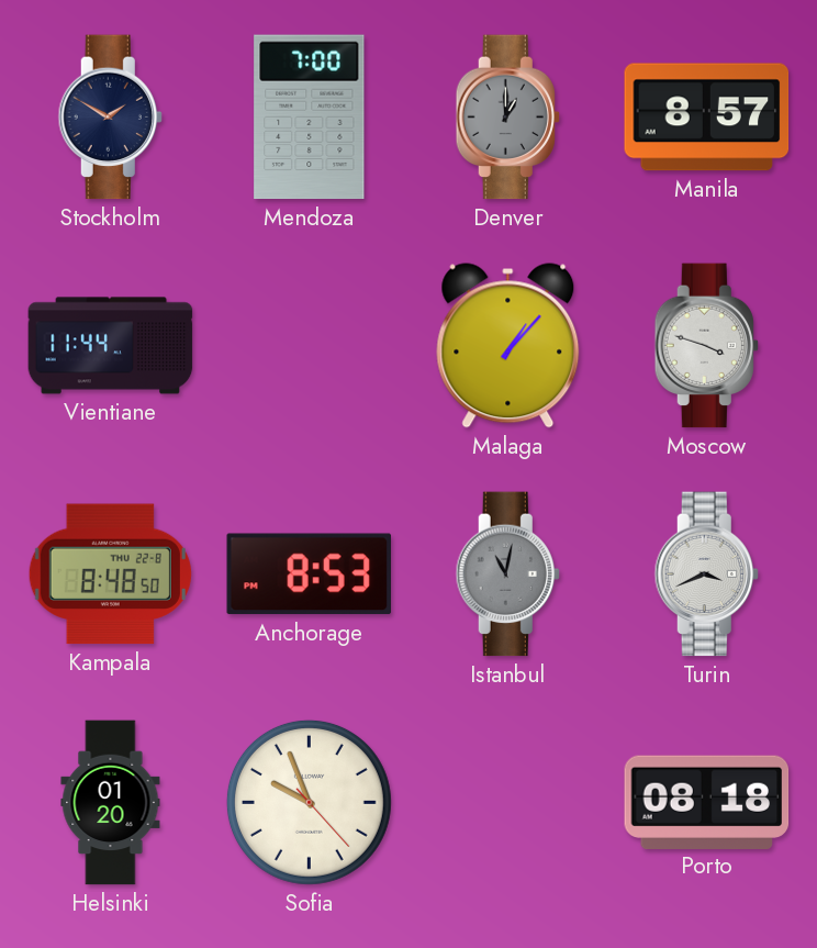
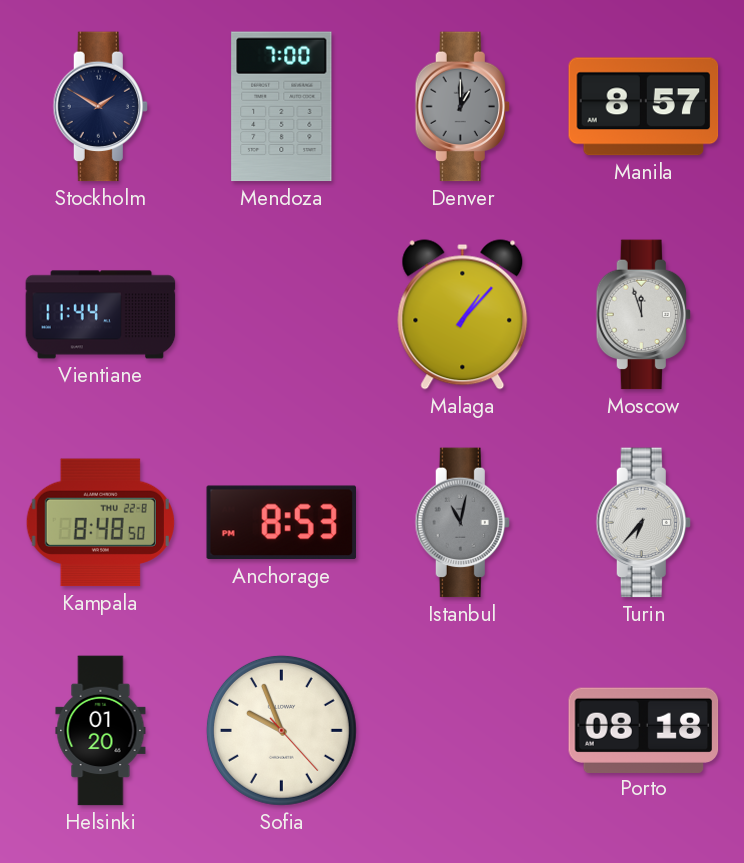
Moscow: 3:48 -> 11:57
Turin: 3:41 -> 6:37
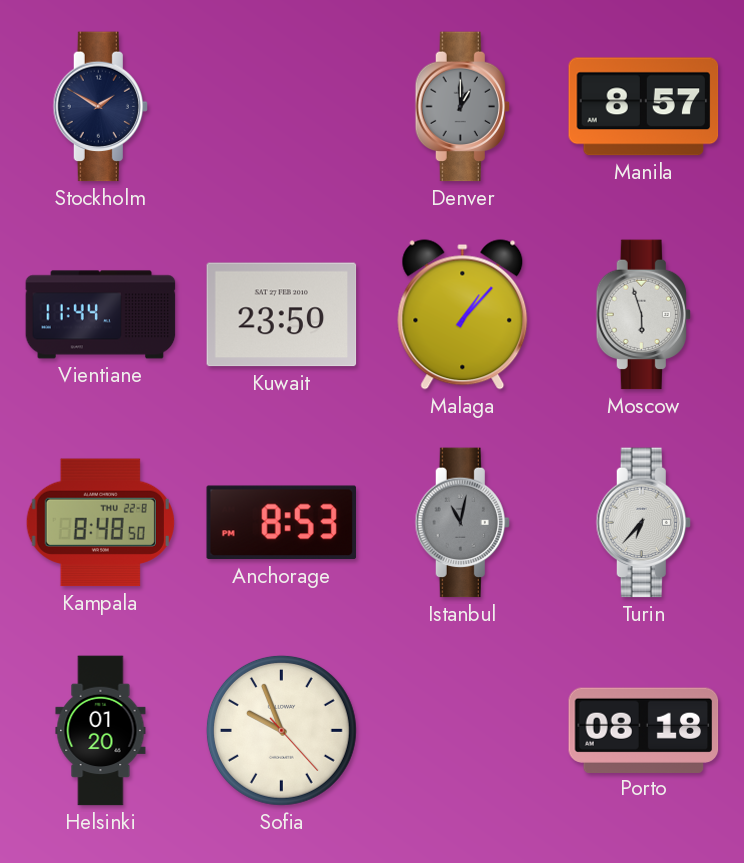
Mendoza: 7:00 -> none
Kuwait: none -> 23:50
Moscow: 11:57 -> 5:57
